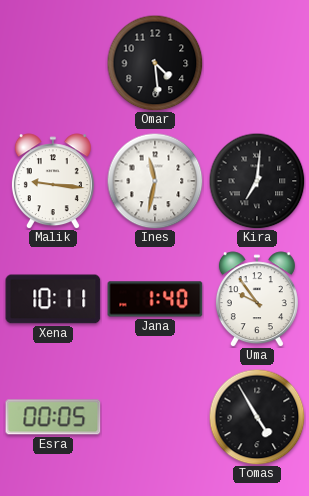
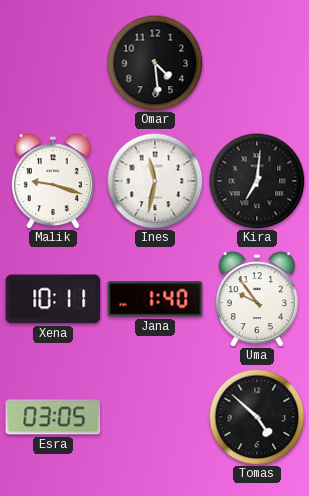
Malik: 9:16 -> 9:18
Esra: 00:05 -> 03:05
Tomas: 4:55 -> 4:52
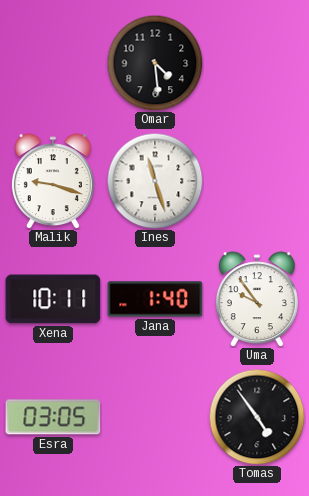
Ines: 11:32 -> 11:27
Kira: 7:01 -> none
Tomas: 4:52 -> 4:54
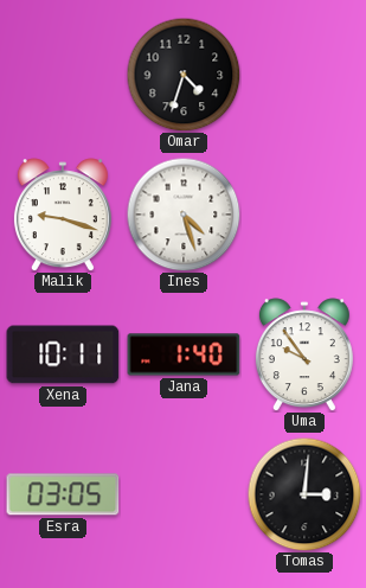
Omar: 4:29 -> 4:33
Ines: 11:27 -> 4:27
Tomas: 4:54 -> 3:01
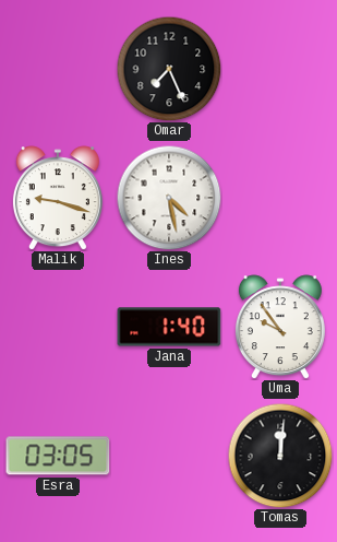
Omar: 4:33 -> 7:26
Ines: 4:27 -> 4:28
Xena: 10:11 -> none
Tomas: 3:01 -> 12:01
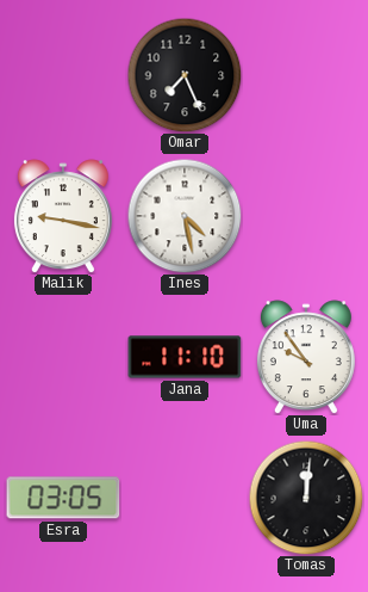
Malik: 9:18 -> 9:17
Jana: 1:40 -> 11:10
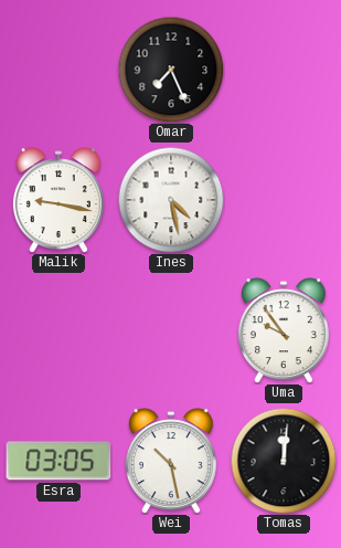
Jana: 11:10 -> none
Wei: none -> 10:28
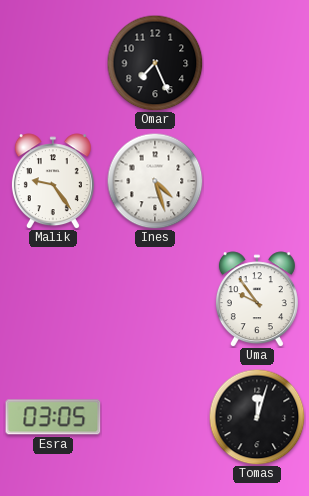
Malik: 9:17 -> 9:24
Ines: 4:28 -> 4:27
Wei: 10:28 -> none
Tomas: 12:01 -> 12:03
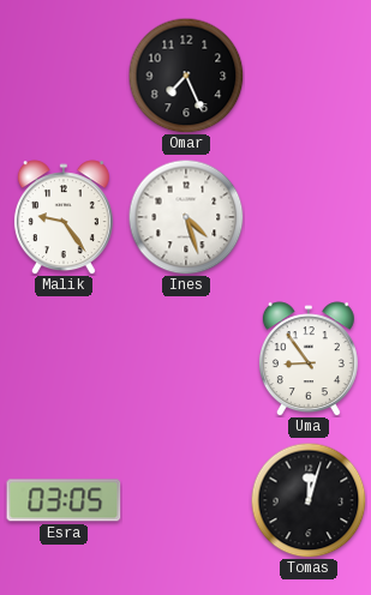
Uma: 9:54 -> 8:54
